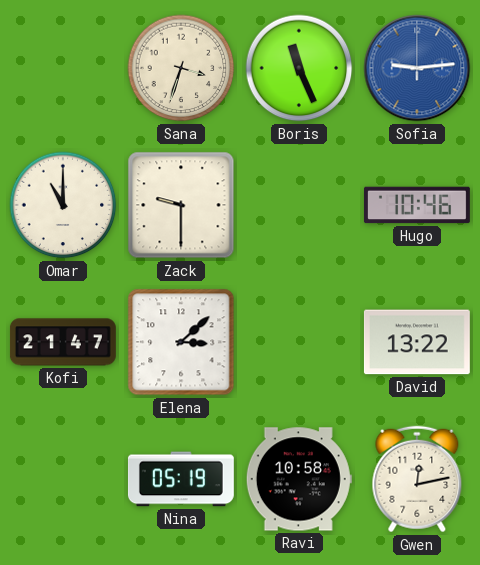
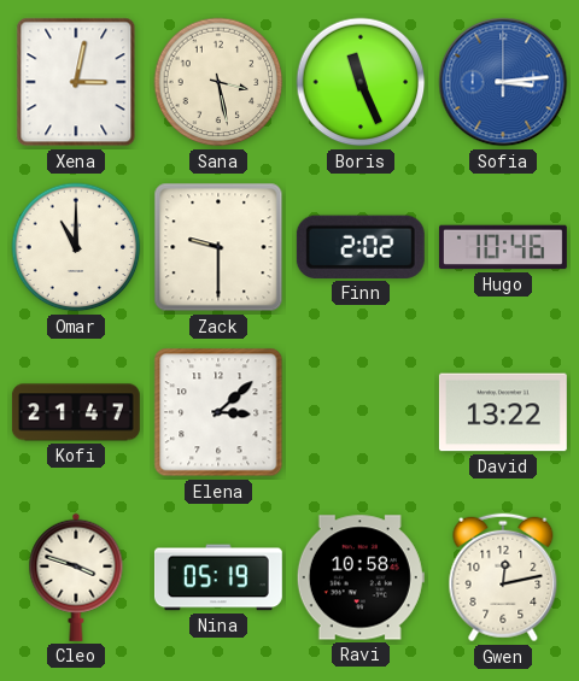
Xena: none -> 3:02
Sana: 3:33 -> 3:28
Sofia: 9:14 -> 3:14
Finn: none -> 2:02
Cleo: none -> 3:48
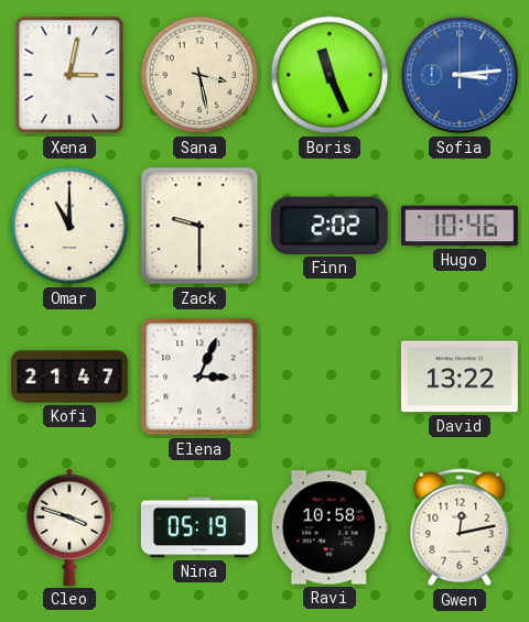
Elena: 3:08 -> 3:04
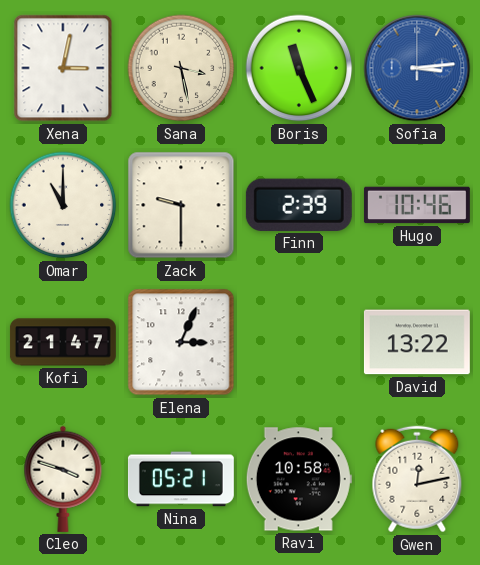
Finn: 2:02 -> 2:39
Nina: 05:19 -> 05:21
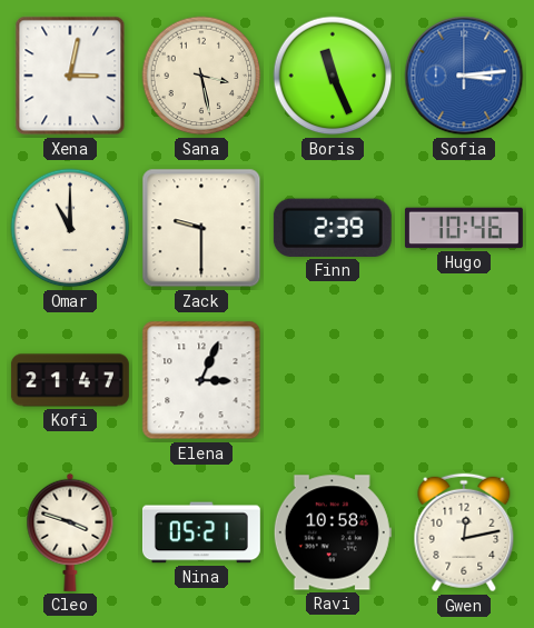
David: 13:22 -> none
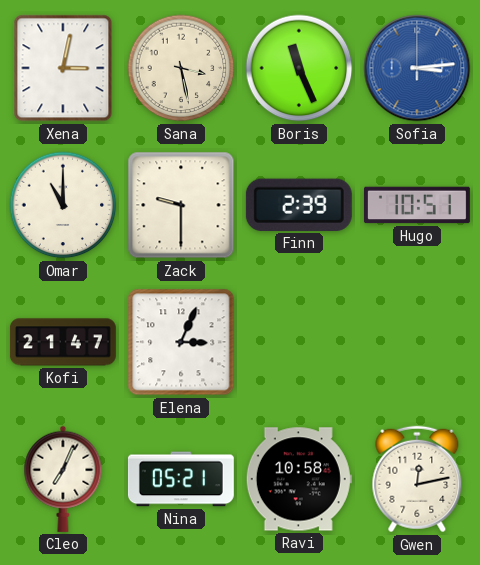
Hugo: 10:46 -> 10:51
Cleo: 3:48 -> 7:04
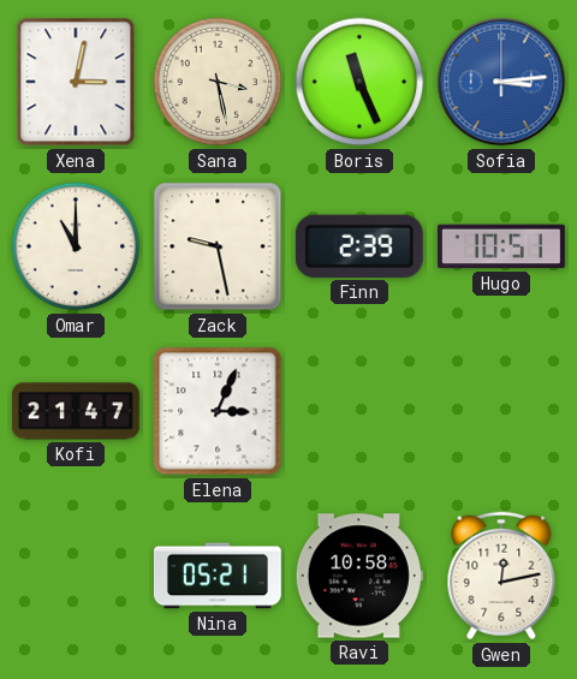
Zack: 9:30 -> 9:28
Cleo: 7:04 -> none
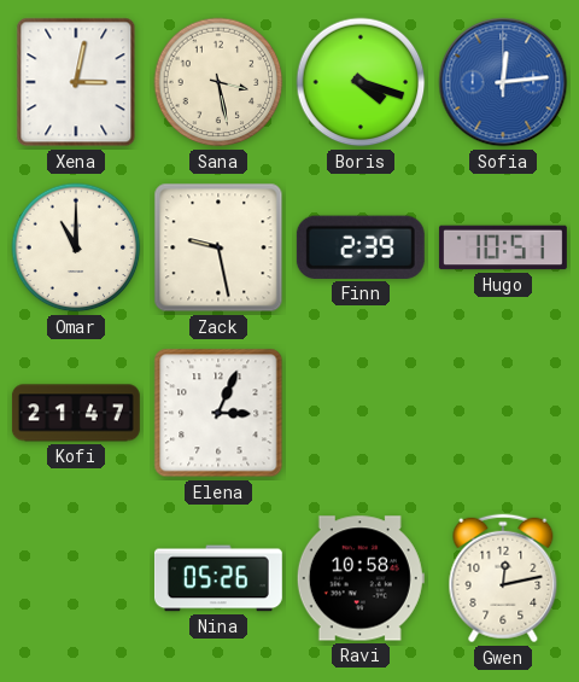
Boris: 11:26 -> 4:18
Sofia: 3:14 -> 12:14
Nina: 05:21 -> 05:26
